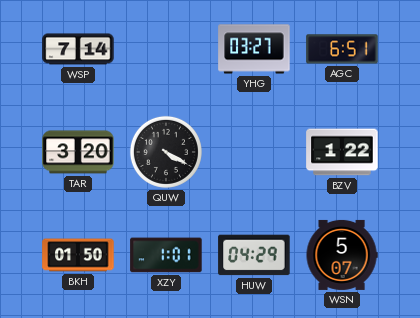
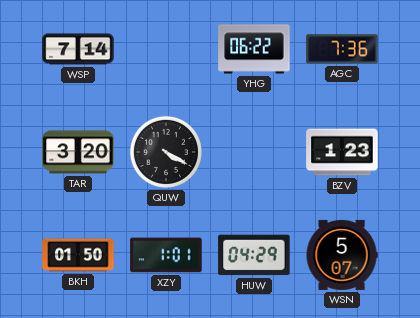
YHG: 03:27 -> 06:22
AGC: 6:51 -> 7:36
BZV: 1:22 -> 1:23
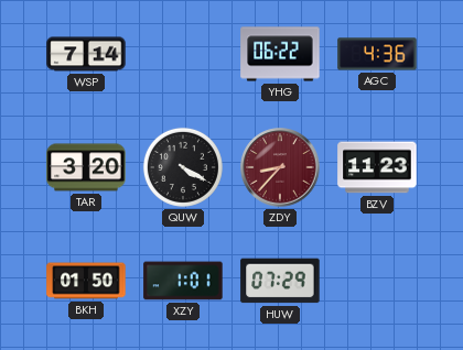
AGC: 7:36 -> 4:36
ZDY: none -> 8:37
BZV: 1:23 -> 11:23
HUW: 04:29 -> 07:29
WSN: 5:07 -> none
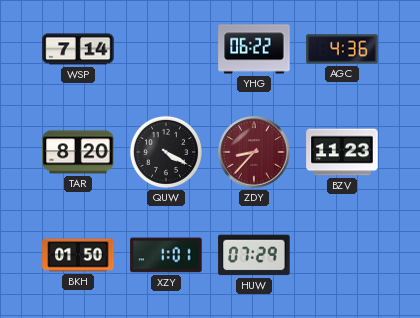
TAR: 3:20 -> 8:20
